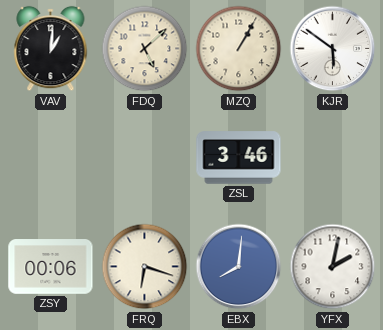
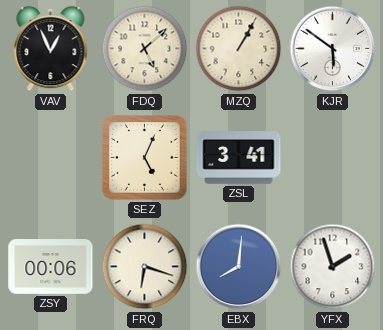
VAV: 1:01 -> 12:56
SEZ: none -> 5:04
ZSL: 3:46 -> 3:41
YFX: 2:02 -> 1:57
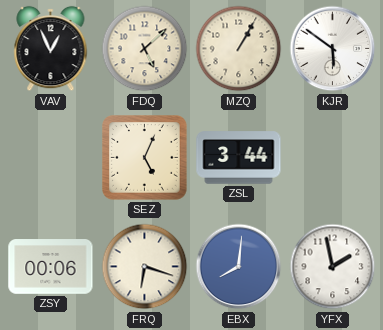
ZSL: 3:41 -> 3:44
YFX: 1:57 -> 1:58
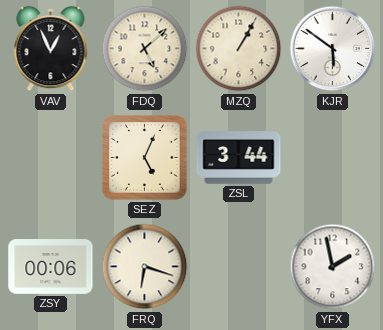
EBX: 8:01 -> none
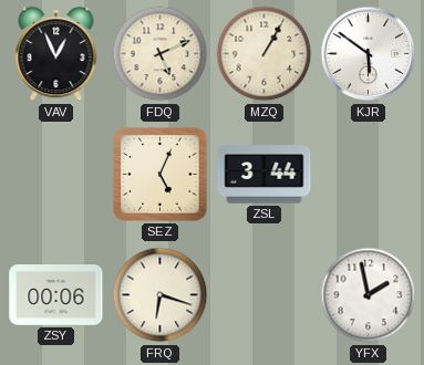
FDQ: 5:08 -> 5:11
